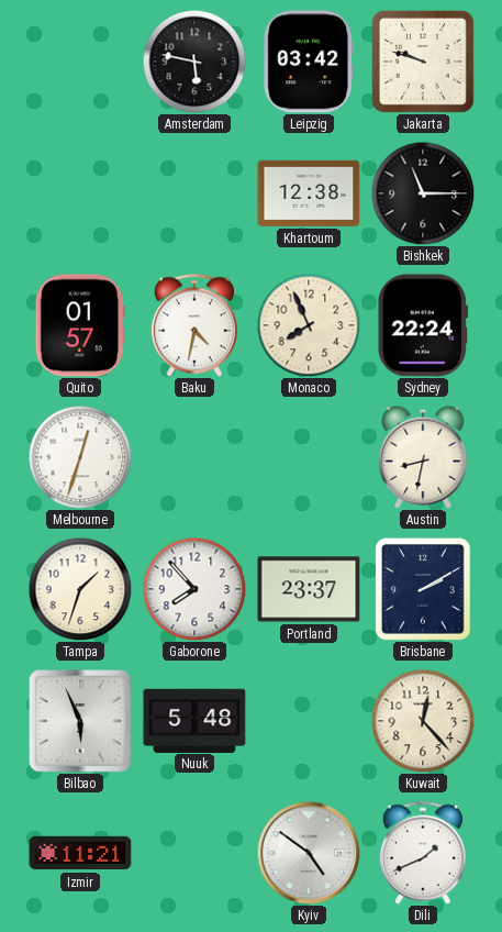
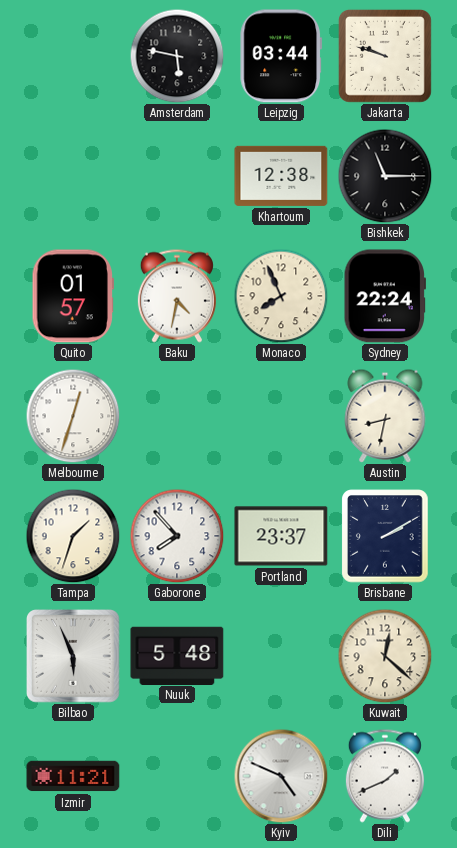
Leipzig: 03:42 -> 03:44
Kuwait: 12:23 -> 12:22
Kyiv: 4:51 -> 4:49
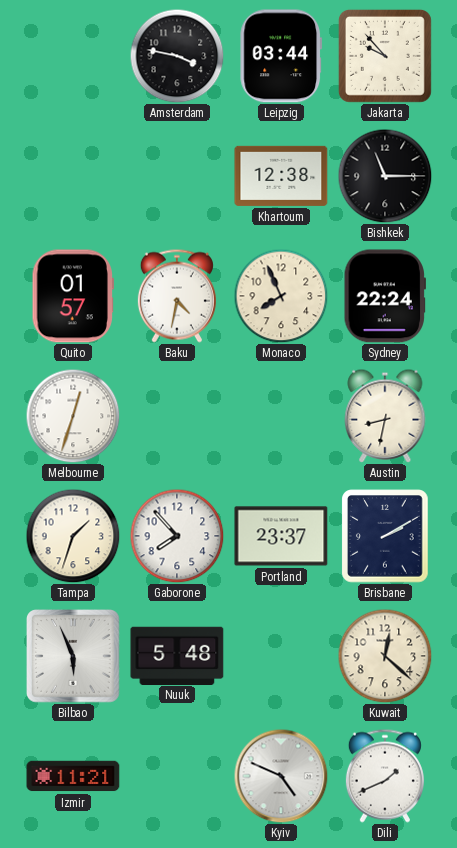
Amsterdam: 5:47 -> 3:47
Jakarta: 9:48 -> 9:53
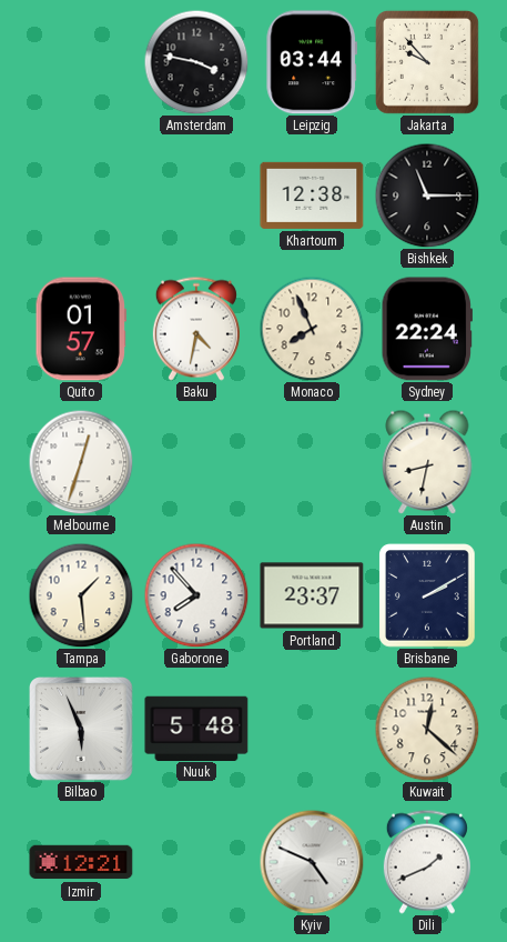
Tampa: 1:33 -> 1:29
Izmir: 11:21 -> 12:21
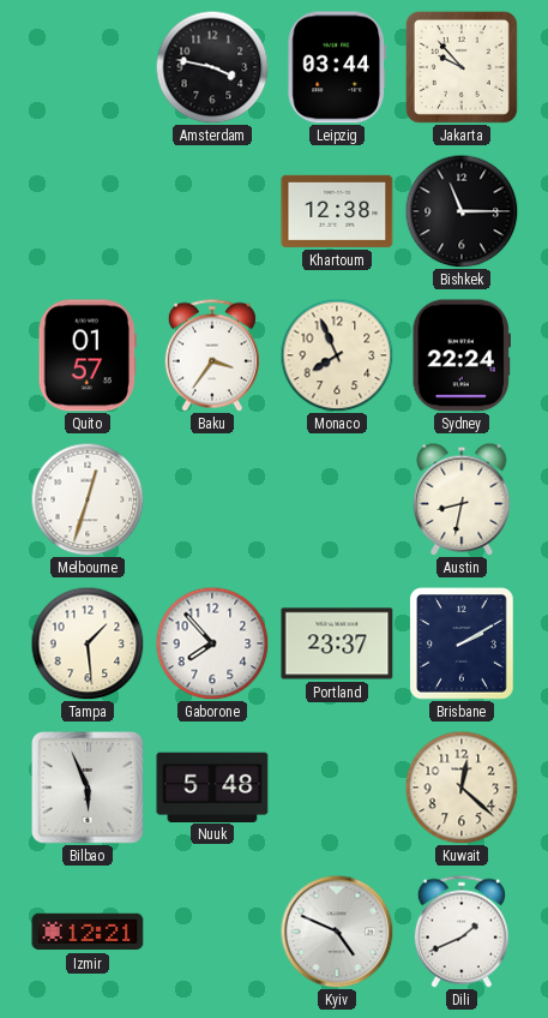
Baku: 4:32 -> 3:36
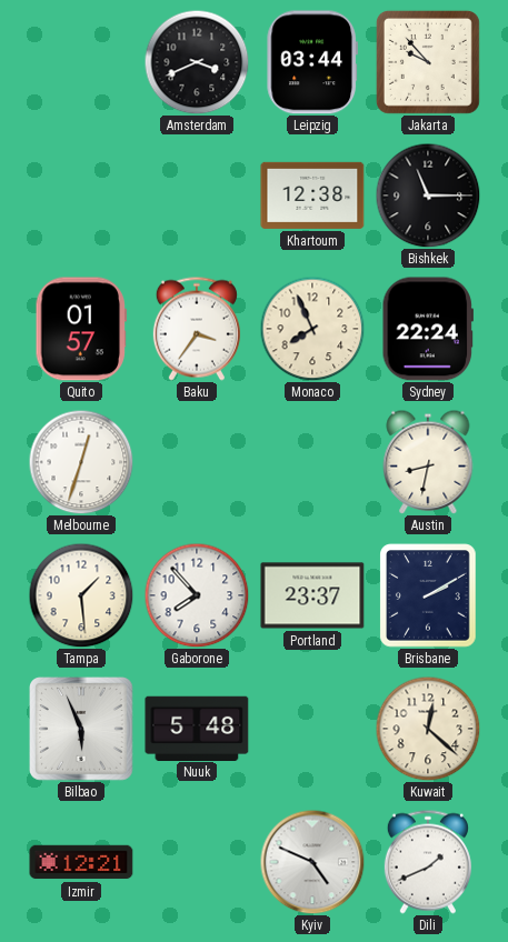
Amsterdam: 3:47 -> 3:41
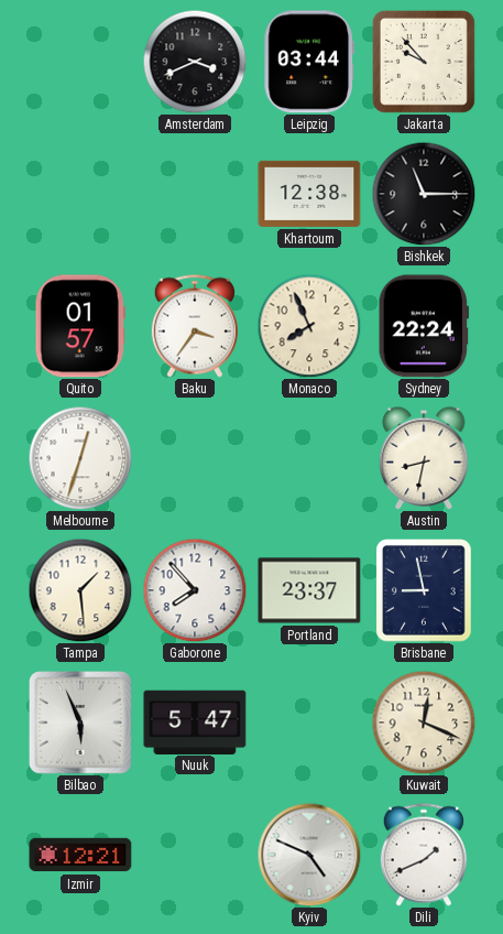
Brisbane: 2:10 -> 8:58
Nuuk: 5:48 -> 5:47
Kuwait: 12:22 -> 12:19
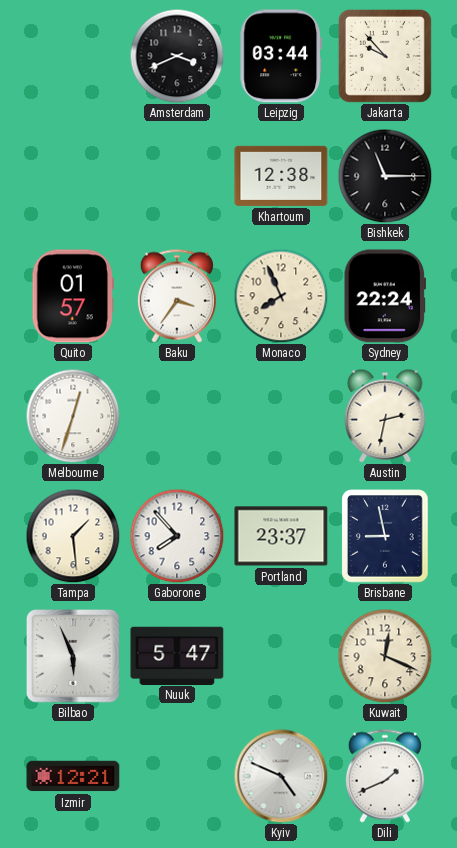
Austin: 8:32 -> 2:32
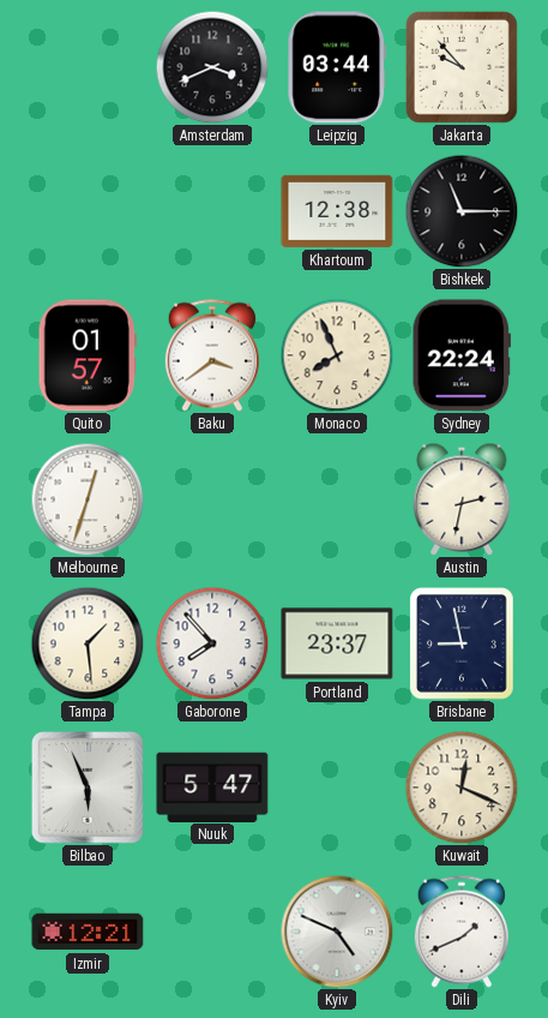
Baku: 3:36 -> 3:39
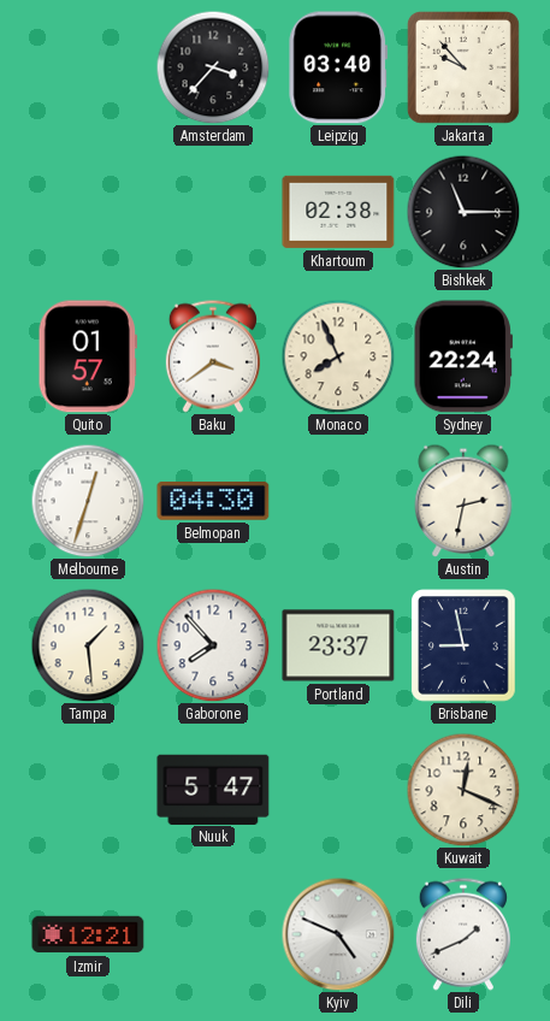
Amsterdam: 3:41 -> 3:37
Leipzig: 03:44 -> 03:40
Khartoum: 12:38 -> 02:38
Belmopan: none -> 04:30
Bilbao: 5:56 -> none
